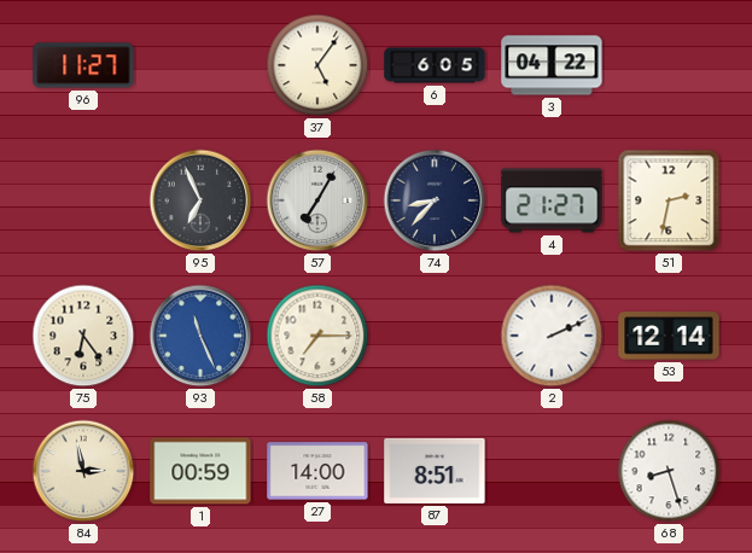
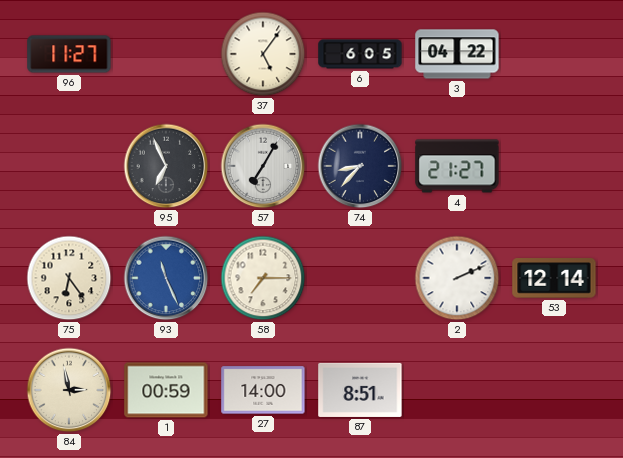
51: 2:32 -> none
68: 8:27 -> none
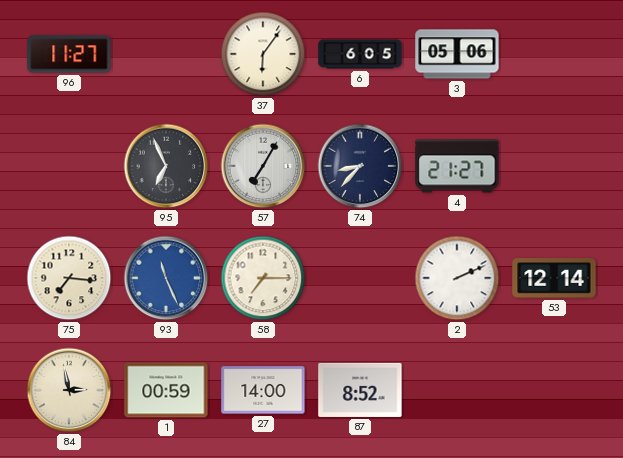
37: 5:06 -> 6:06
3: 04:22 -> 05:06
75: 6:24 -> 7:16
87: 8:51 -> 8:52
